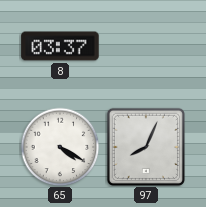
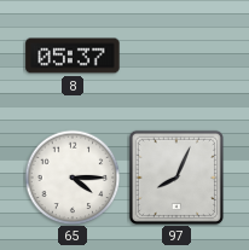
8: 03:37 -> 05:37
65: 4:20 -> 4:15
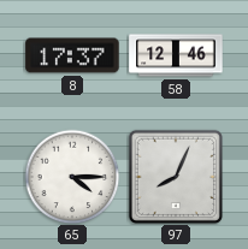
8: 05:37 -> 17:37
58: none -> 12:46
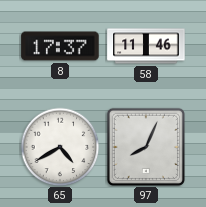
58: 12:46 -> 11:46
65: 4:15 -> 4:40
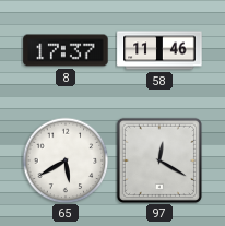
65: 4:40 -> 5:40
97: 8:04 -> 12:20
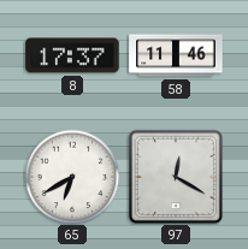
65: 5:40 -> 6:40
